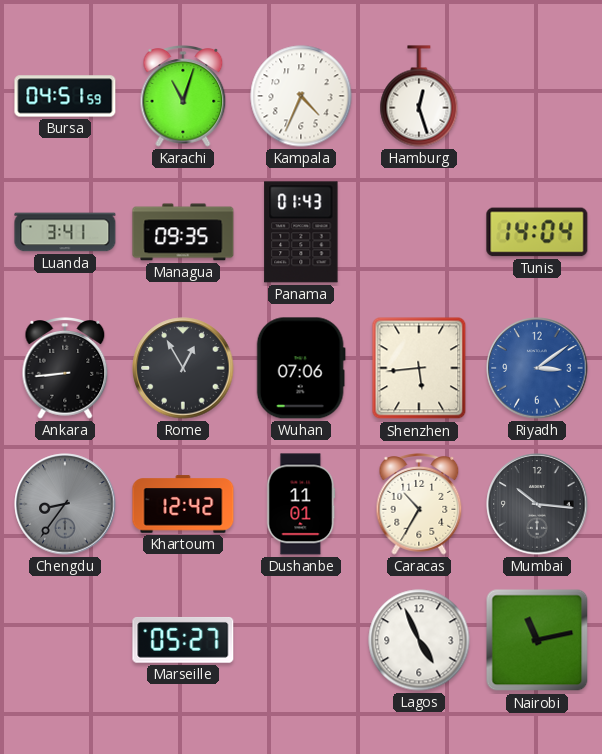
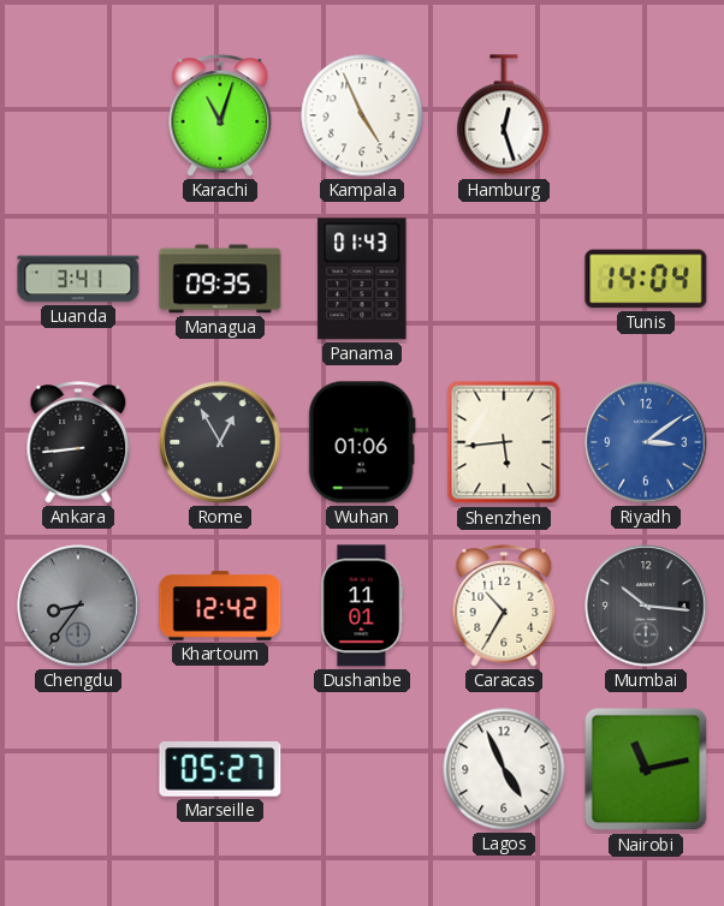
Bursa: 04:51 -> none
Kampala: 4:34 -> 4:56
Wuhan: 07:06 -> 01:06
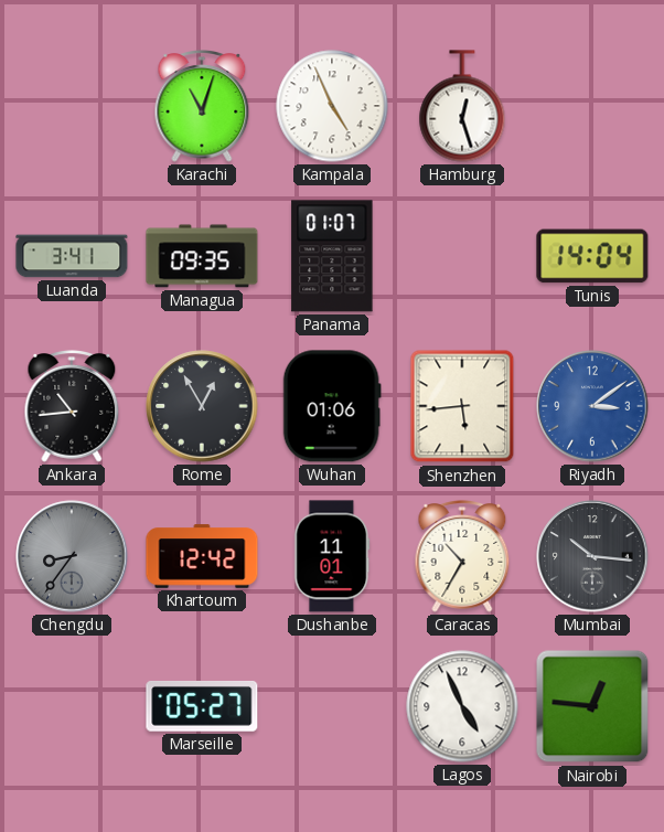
Panama: 01:43 -> 01:07
Ankara: 8:44 -> 10:44
Nairobi: 11:13 -> 12:46
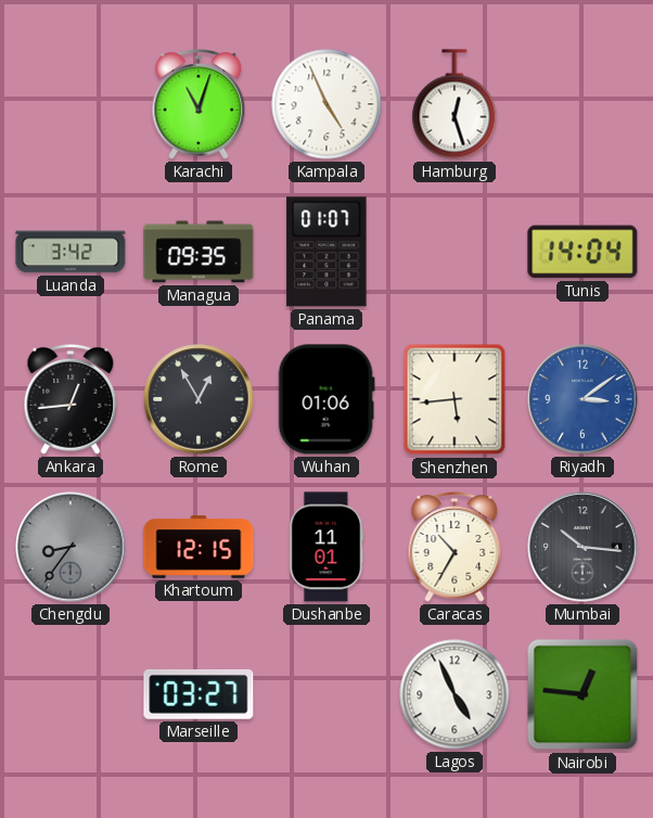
Luanda: 3:41 -> 3:42
Ankara: 10:44 -> 12:44
Khartoum: 12:42 -> 12:15
Marseille: 05:27 -> 03:27
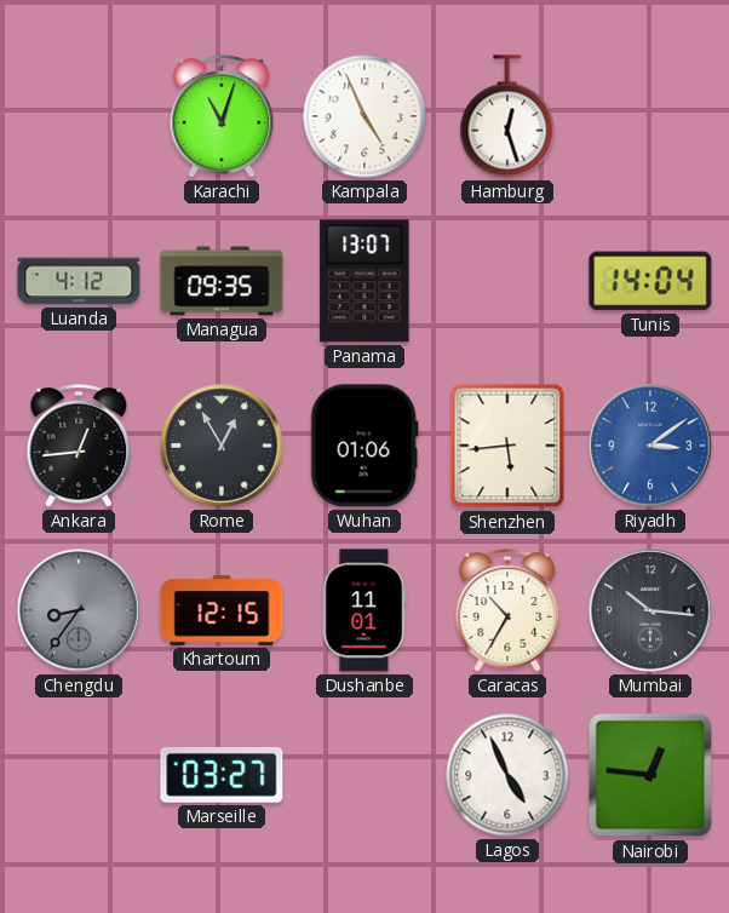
Luanda: 3:42 -> 4:12
Panama: 01:07 -> 13:07
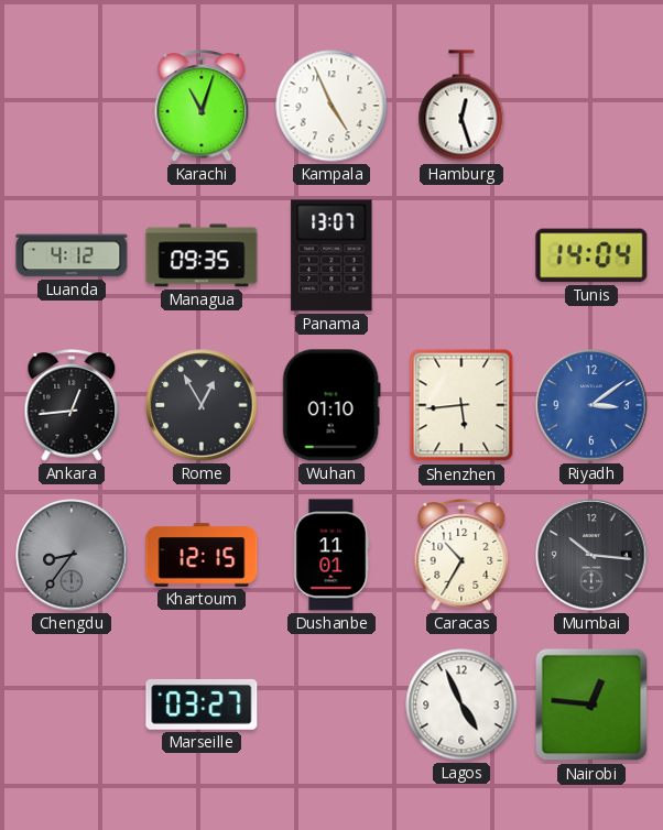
Wuhan: 01:06 -> 01:10
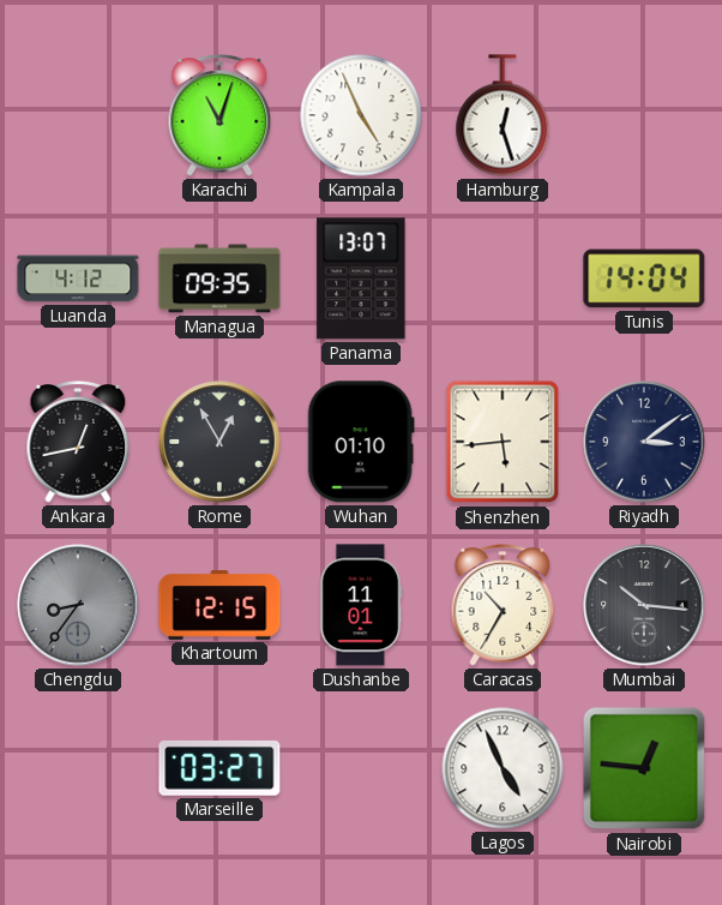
Ankara: 12:44 -> 12:43
Riyadh dial: blue -> navy
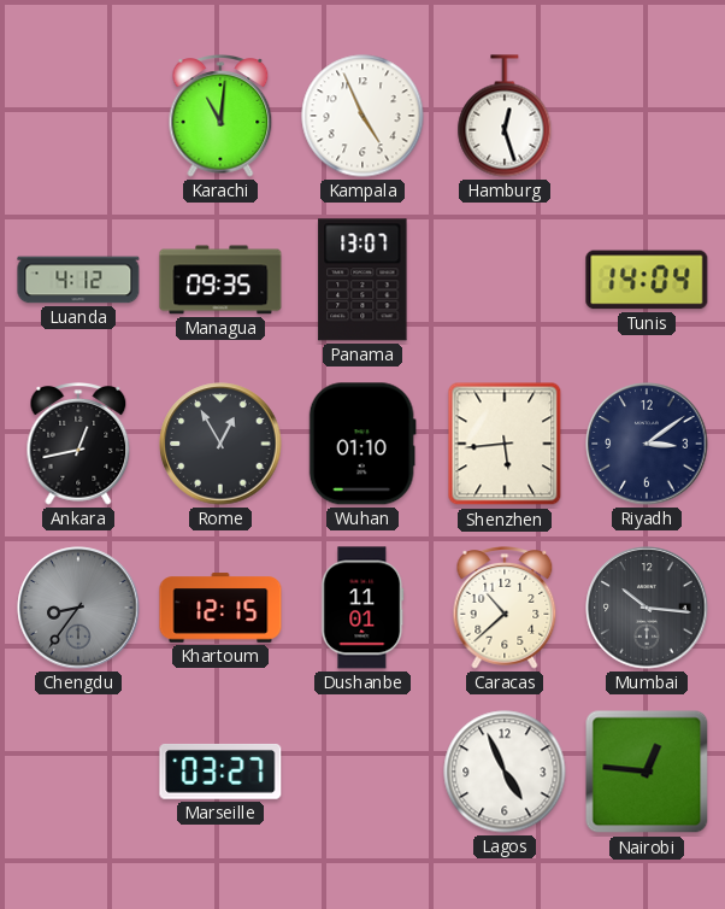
Karachi: 11:03 -> 11:01
Caracas: 10:35 -> 10:38
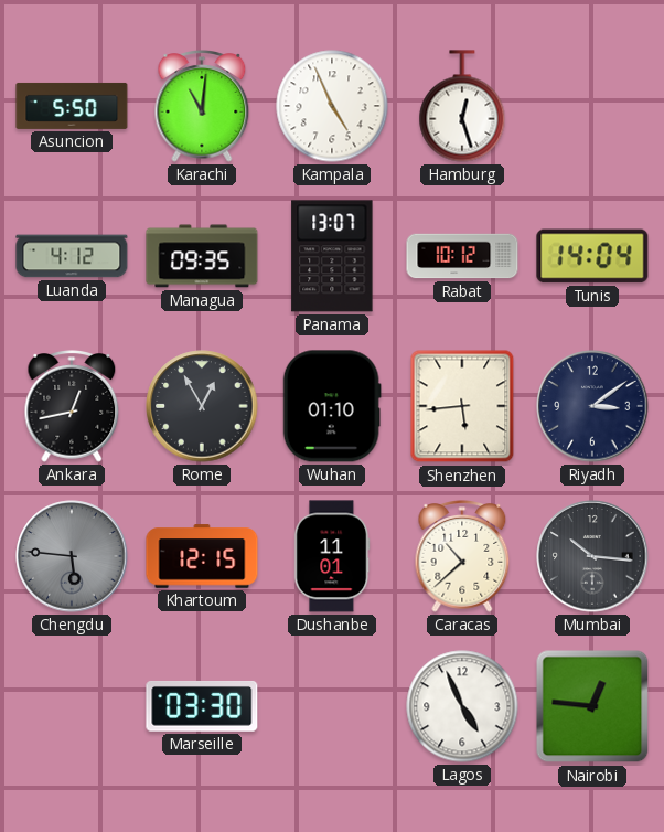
Asuncion: none -> 5:50
Rabat: none -> 10:12
Chengdu: 8:36 -> 5:46
Marseille: 03:27 -> 03:30
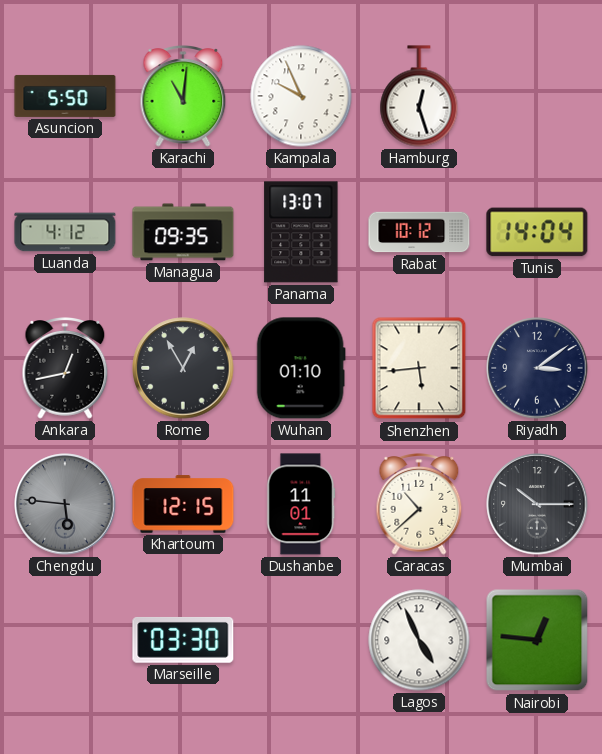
Kampala: 4:56 -> 9:56
Mumbai: 10:16 -> 10:15
